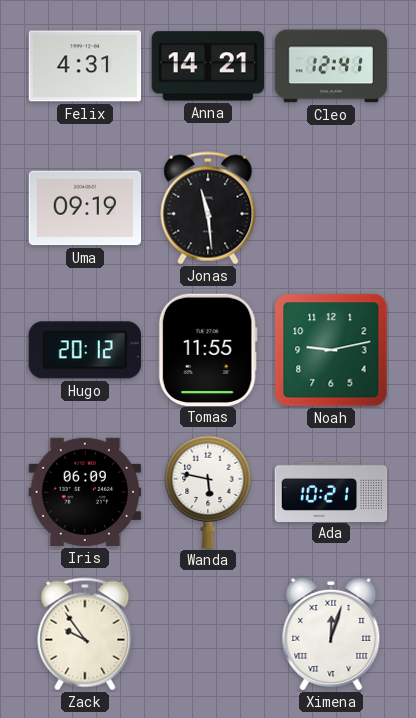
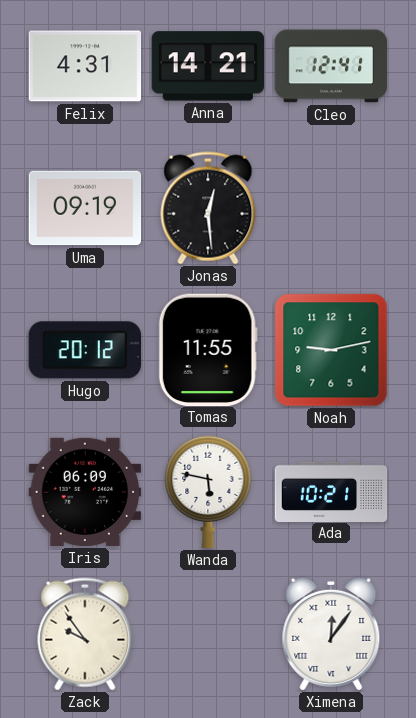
Jonas: 11:29 -> 12:29
Ximena: 12:03 -> 12:06
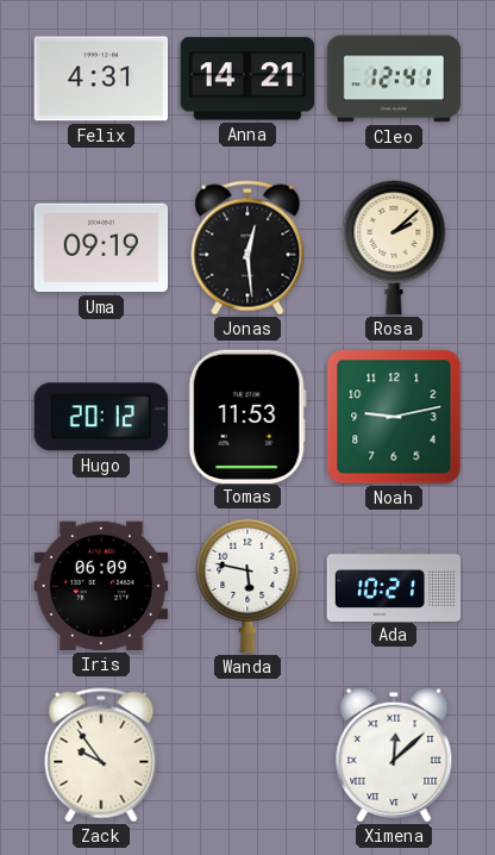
Rosa: none -> 2:08
Tomas: 11:55 -> 11:53
Ximena: 12:06 -> 12:08
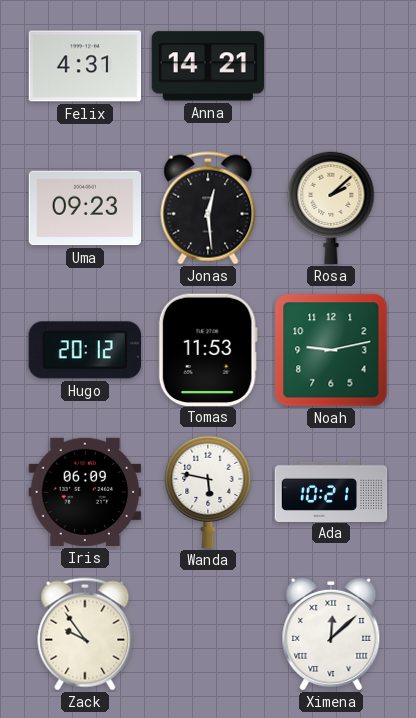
Cleo: 12:41 -> none
Uma: 09:19 -> 09:23
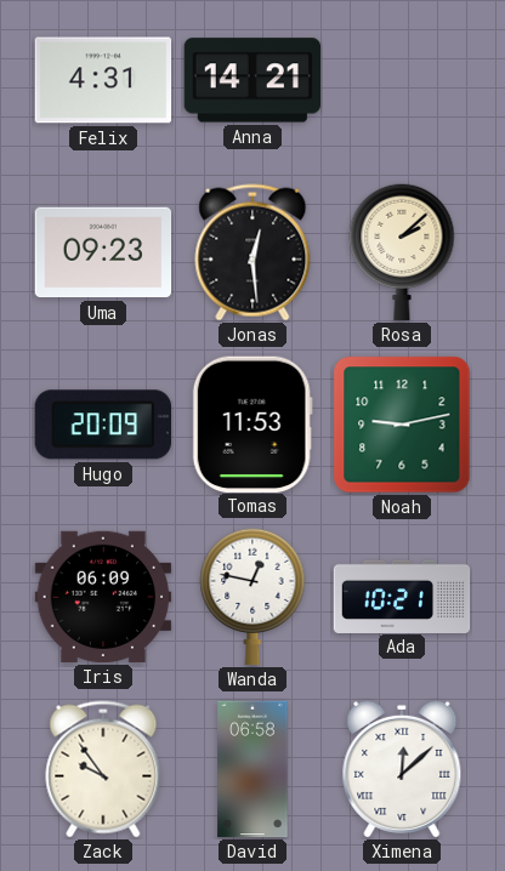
Hugo: 20:12 -> 20:09
Wanda: 5:47 -> 12:47
David: none -> 06:58
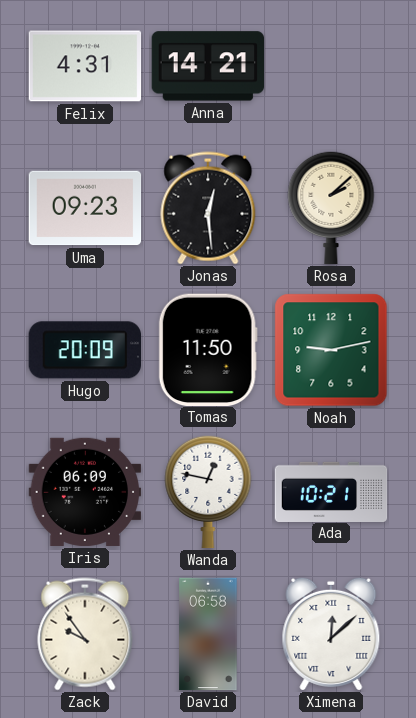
Tomas: 11:53 -> 11:50
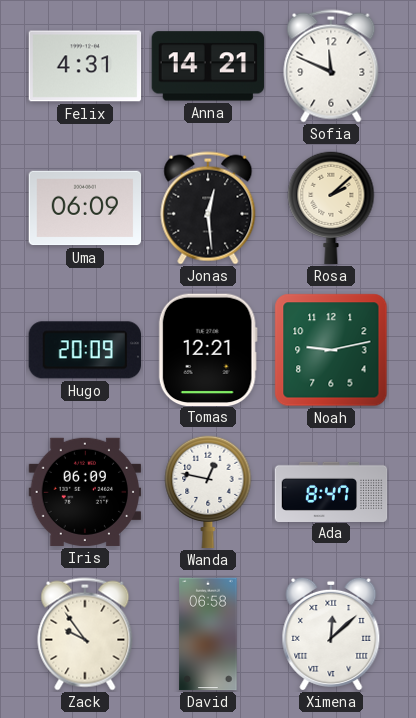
Sofia: none -> 11:49
Uma: 09:23 -> 06:09
Tomas: 11:50 -> 12:21
Ada: 10:21 -> 8:47
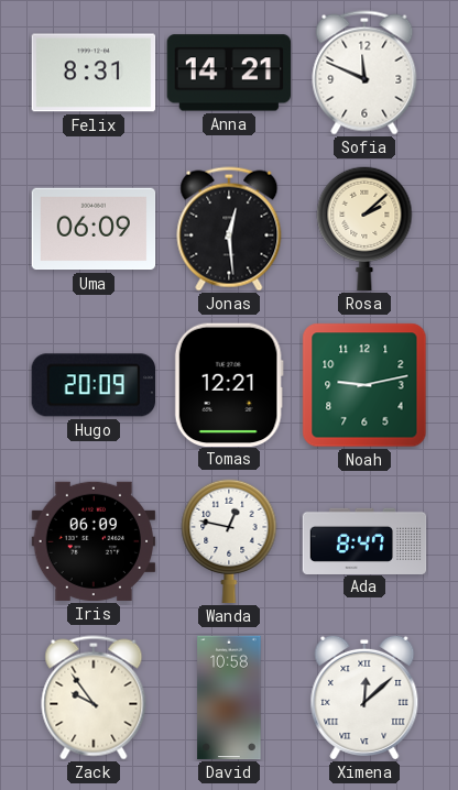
Felix: 4:31 -> 8:31
David: 06:58 -> 10:58
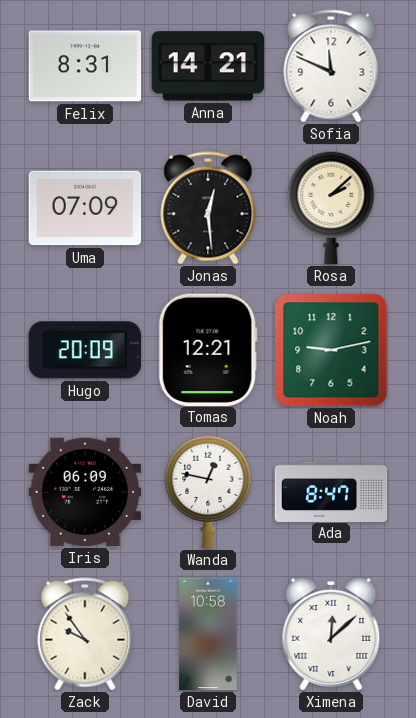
Uma: 06:09 -> 07:09
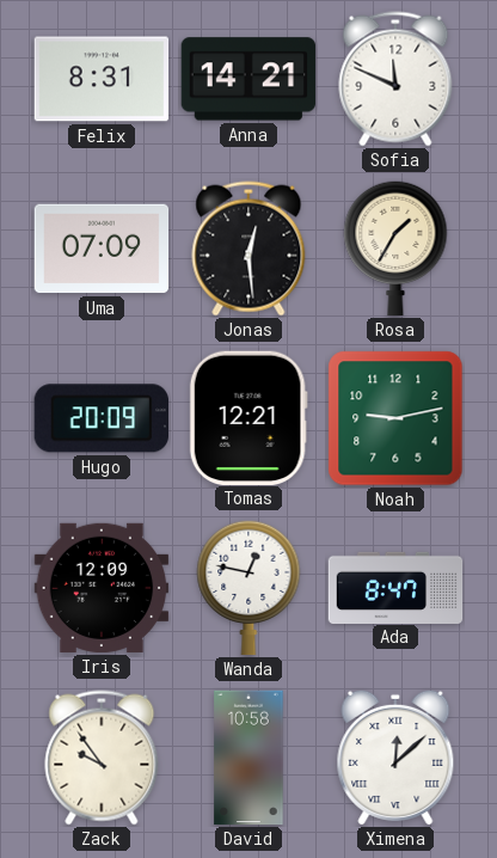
Rosa: 2:08 -> 1:35
Iris: 06:09 -> 12:09
